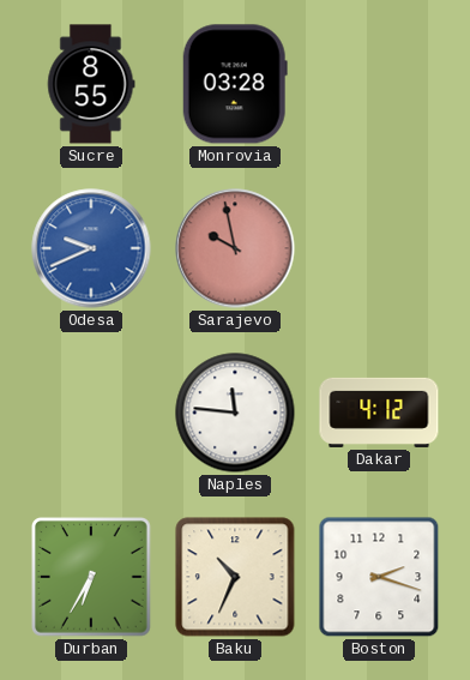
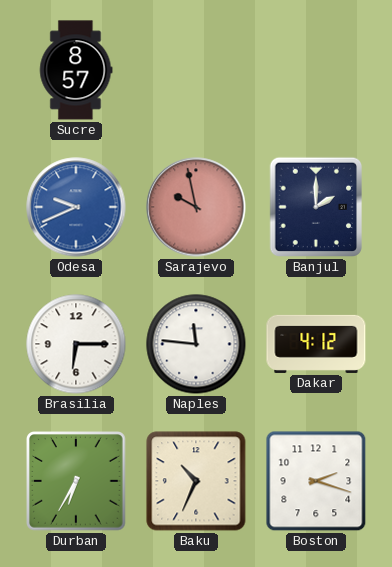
Sucre: 8:55 -> 8:57
Monrovia: 03:28 -> none
Banjul: none -> 2:00
Brasilia: none -> 6:15
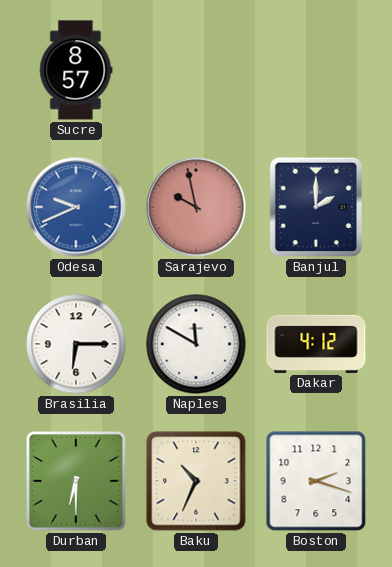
Naples: 11:46 -> 11:50
Durban: 6:35 -> 6:30
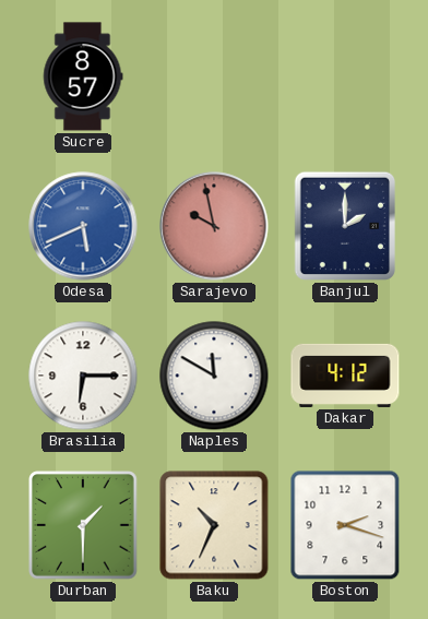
Odesa: 9:41 -> 5:41
Durban: 6:30 -> 1:30
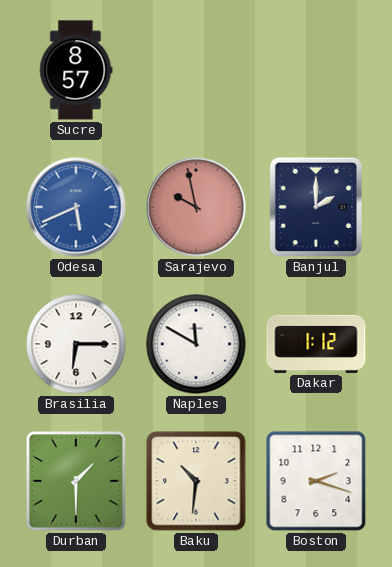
Dakar: 4:12 -> 1:12
Baku: 10:34 -> 10:31
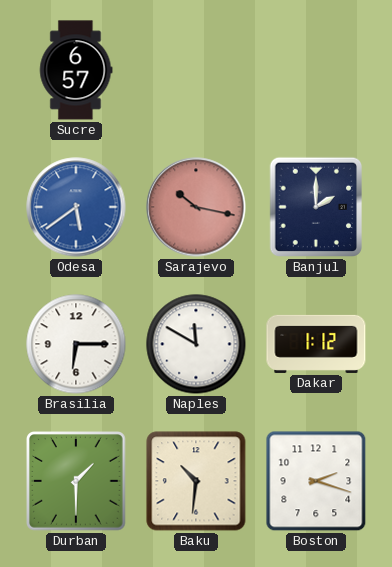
Sucre: 8:57 -> 6:57
Odesa: 5:41 -> 5:39
Sarajevo: 9:58 -> 10:17
